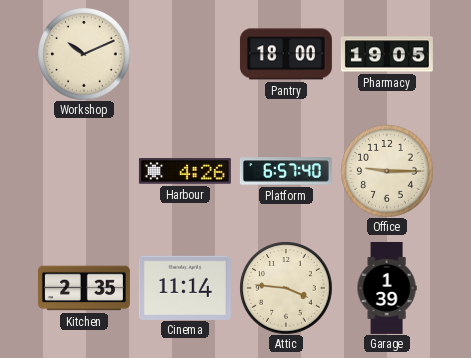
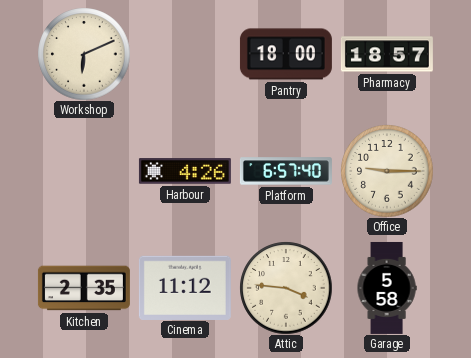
Workshop: 10:11 -> 6:11
Pharmacy: 19:05 -> 18:57
Cinema: 11:14 -> 11:12
Garage: 1:39 -> 5:58
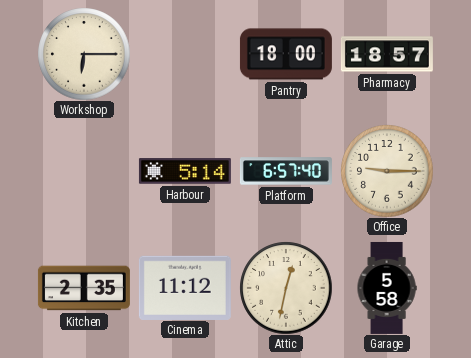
Workshop: 6:11 -> 6:15
Harbour: 4:26 -> 5:14
Attic: 3:46 -> 12:32
